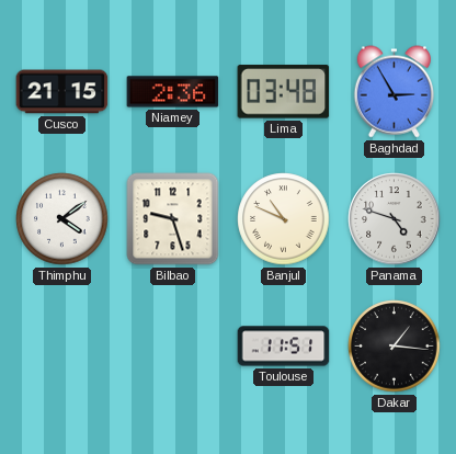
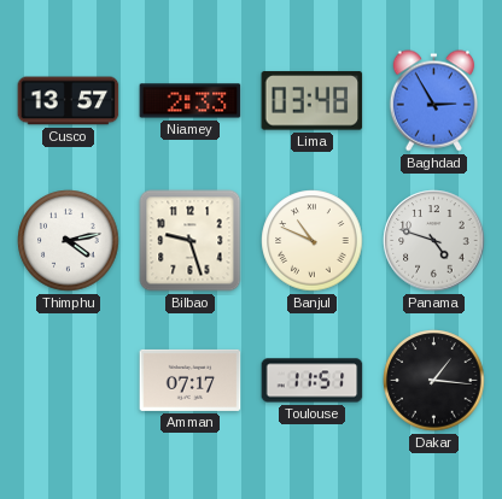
Cusco: 21:15 -> 13:57
Niamey: 2:36 -> 2:33
Thimphu: 4:09 -> 4:13
Amman: none -> 07:17
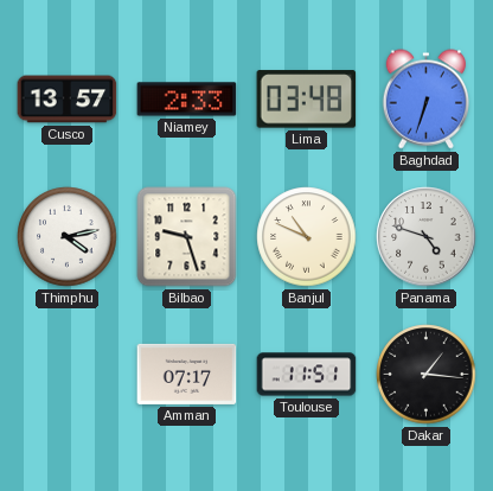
Baghdad: 2:55 -> 6:33
